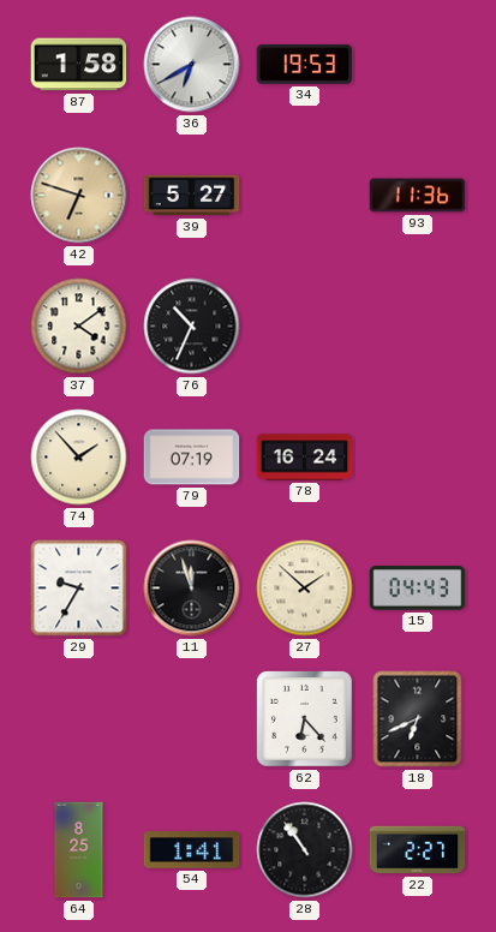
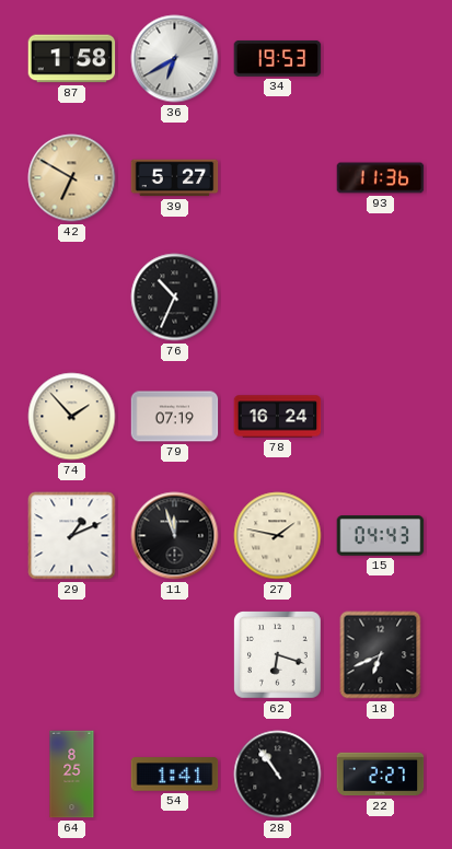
42: 6:48 -> 6:50
37: 4:09 -> none
29: 9:35 -> 1:11
27: 1:52 -> 1:47
62: 6:23 -> 6:18
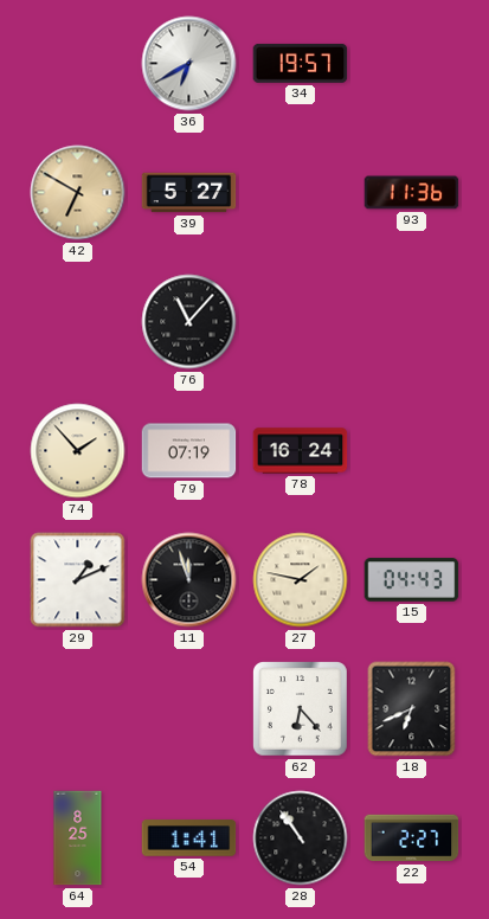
87: 1:58 -> none
34: 19:53 -> 19:57
76: 10:34 -> 11:07
62: 6:18 -> 6:23
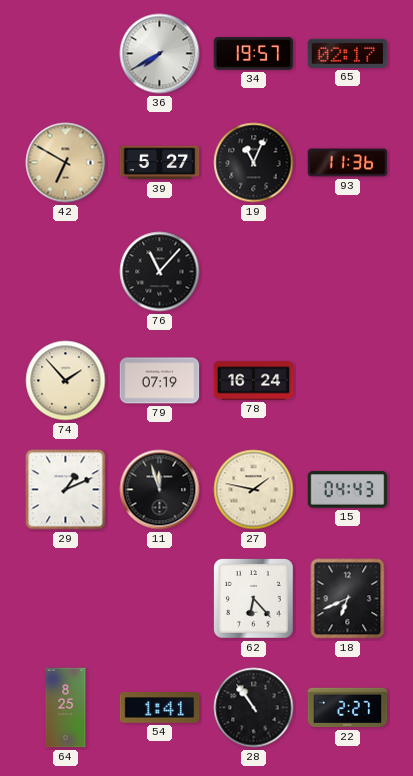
36: 6:40 -> 7:40
65: none -> 02:17
19: none -> 11:04
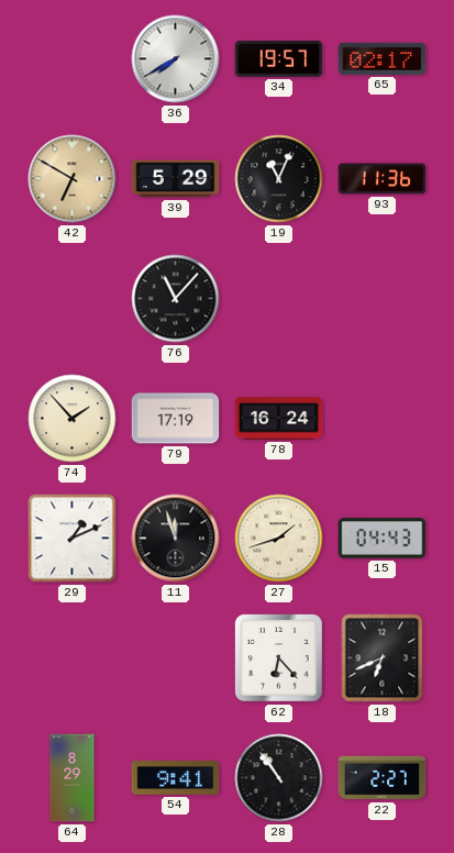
39: 5:27 -> 5:29
79: 07:19 -> 17:19
27: 1:47 -> 1:42
64: 8:25 -> 8:29
54: 1:41 -> 9:41
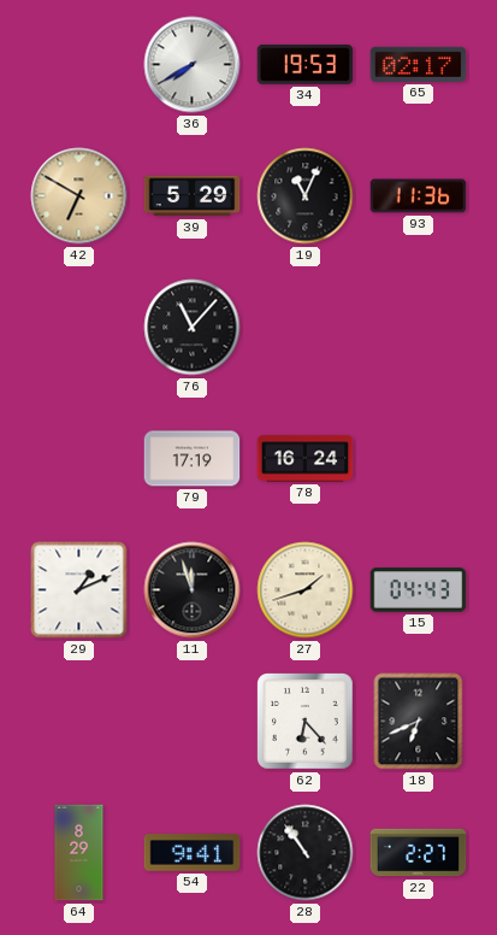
34: 19:57 -> 19:53
74: 1:53 -> none
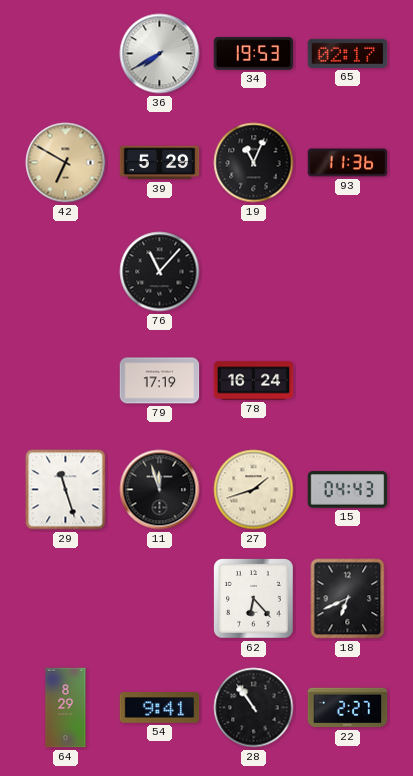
29: 1:11 -> 11:27
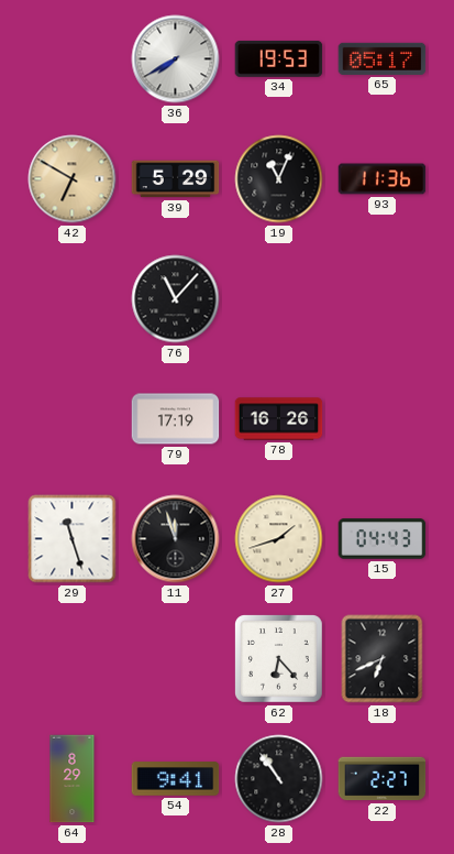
65: 02:17 -> 05:17
78: 16:24 -> 16:26
